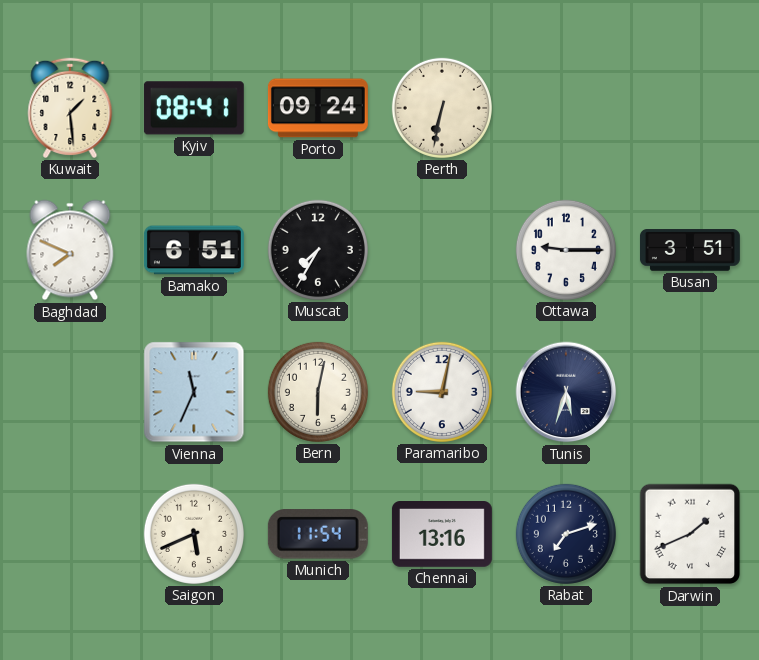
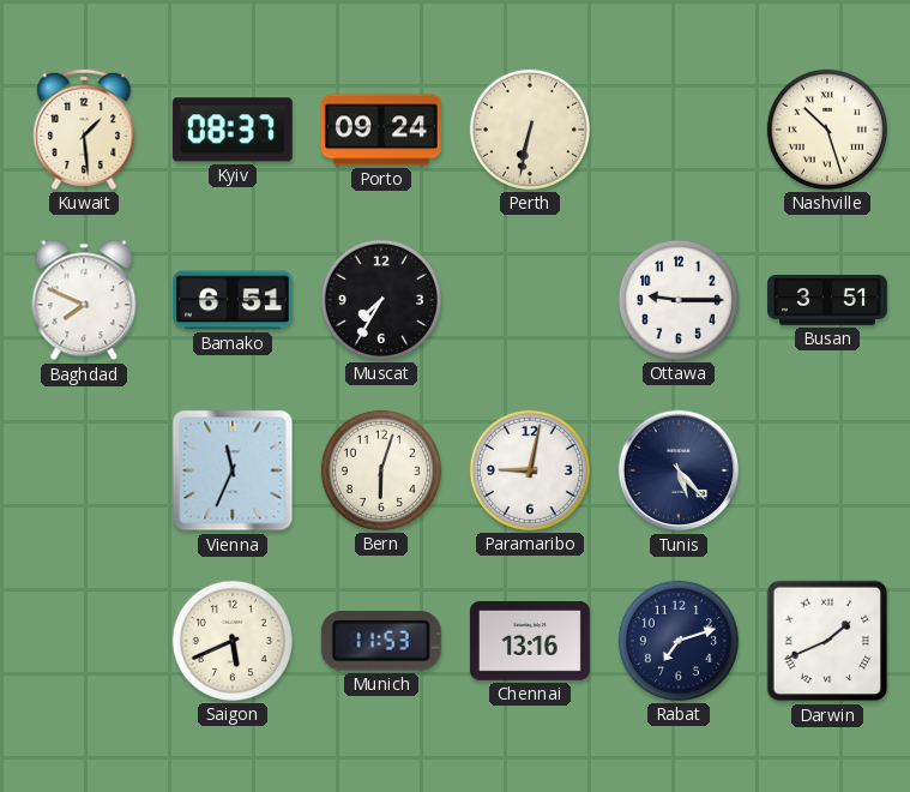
Kyiv: 08:41 -> 08:37
Nashville: none -> 10:27
Bern: 6:02 -> 6:03
Tunis: 5:33 -> 5:23
Munich: 11:54 -> 11:53
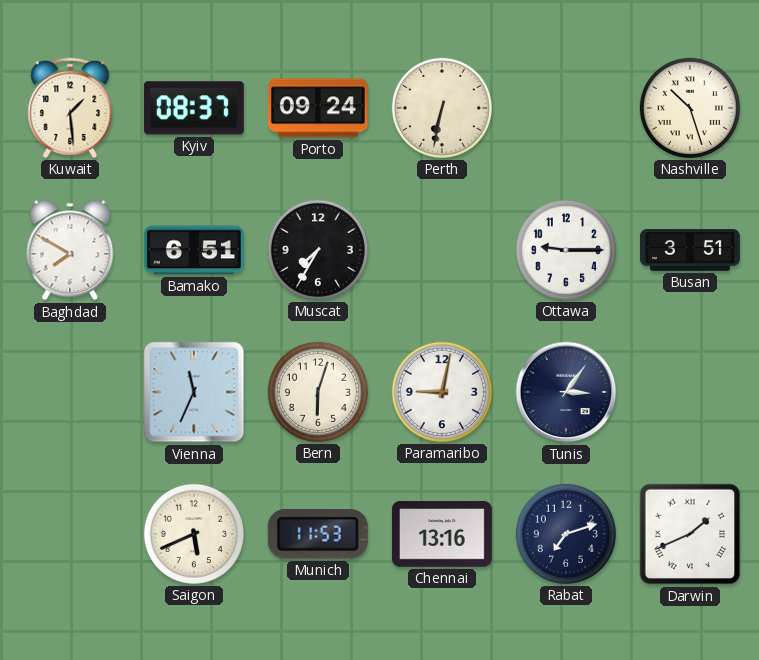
Baghdad: 7:49 -> 7:50
Tunis: 5:23 -> 3:06
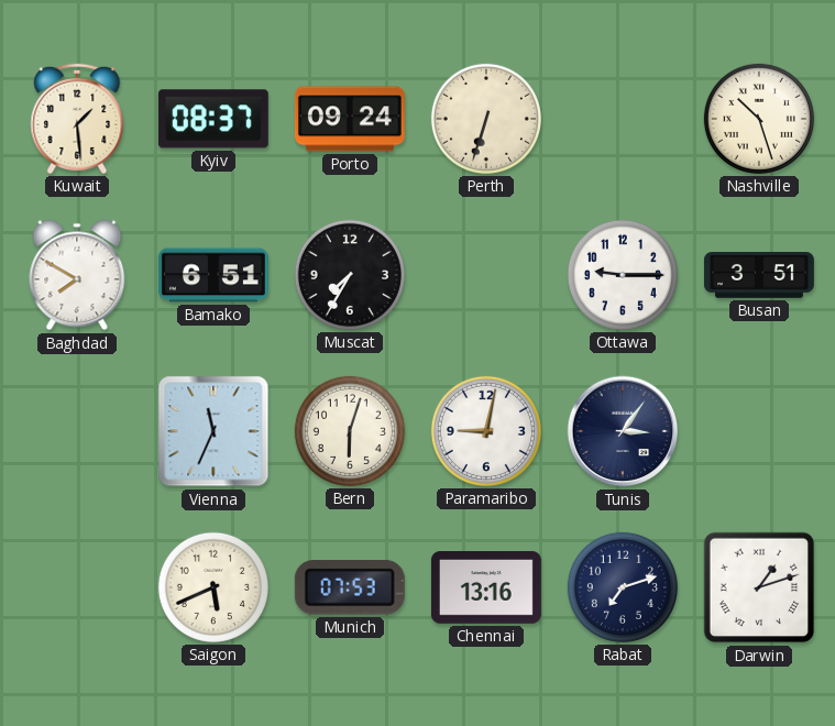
Perth: 6:32 -> 6:33
Munich: 11:53 -> 07:53
Darwin: 1:41 -> 1:12
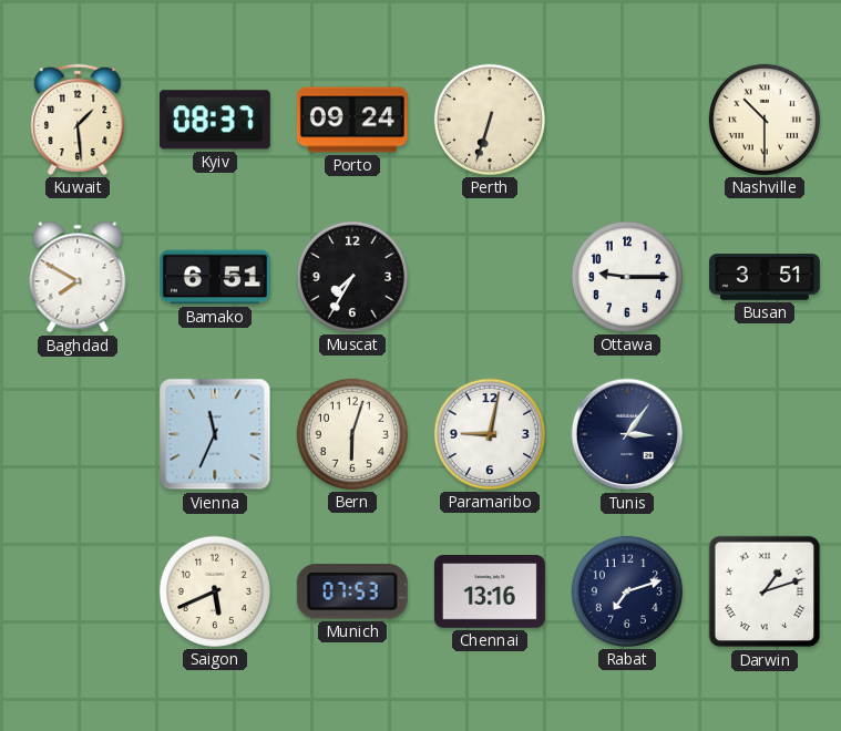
Nashville: 10:27 -> 10:30
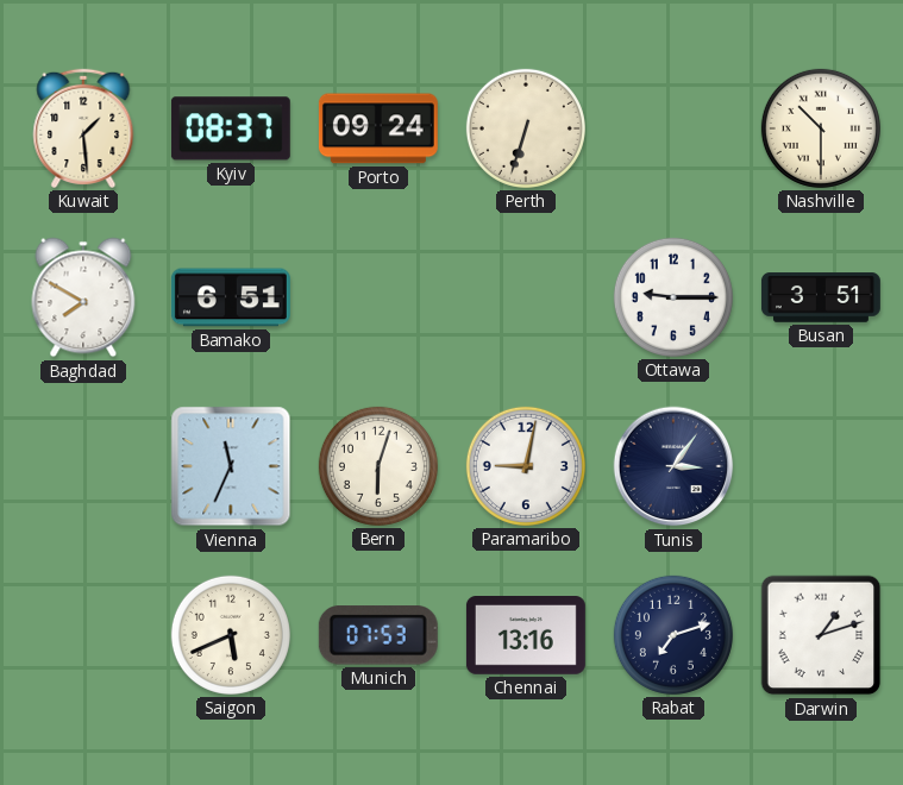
Muscat: 7:35 -> none
